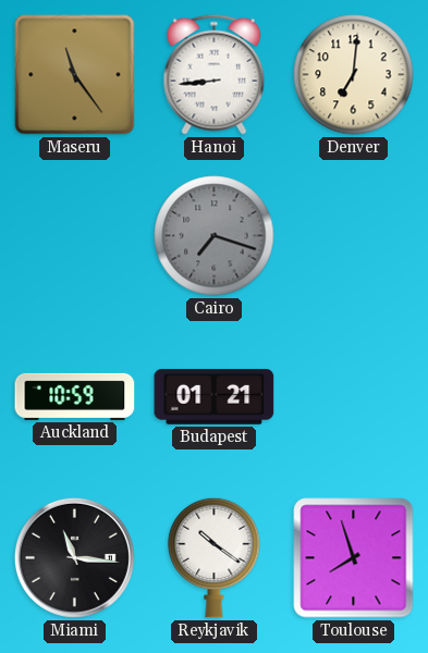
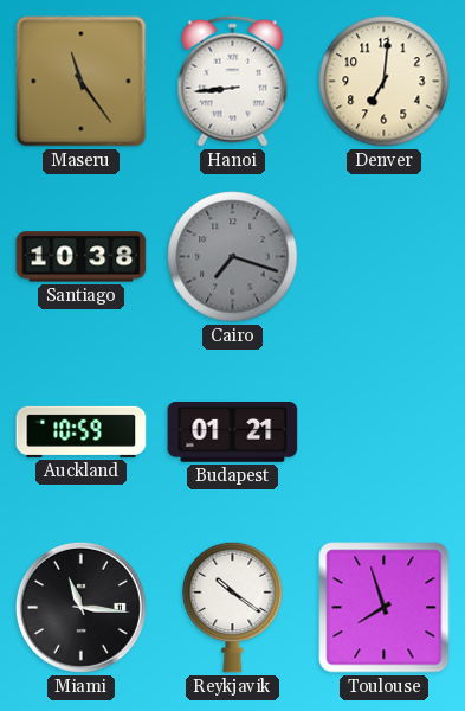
Santiago: none -> 10:38
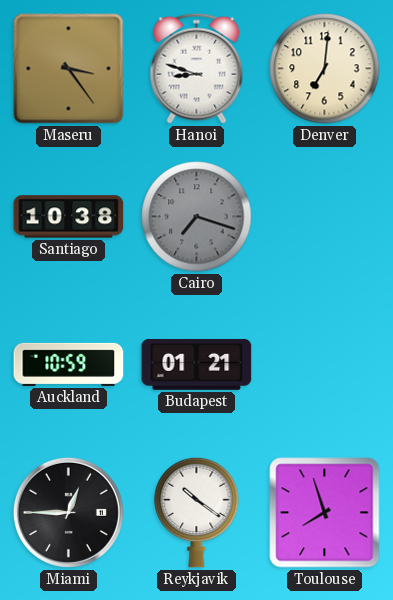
Maseru: 11:24 -> 3:24
Hanoi: 8:44 -> 8:48
Miami: 11:16 -> 12:45
